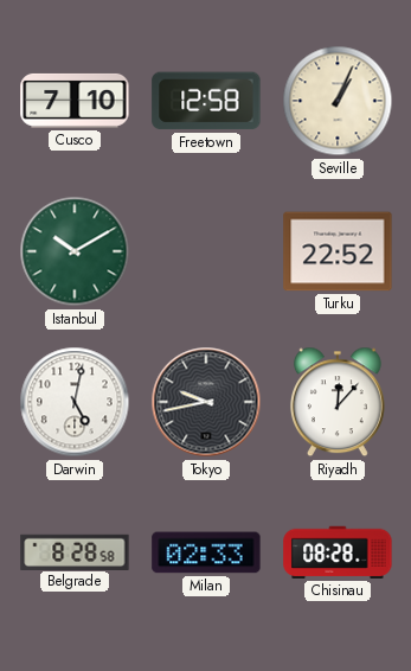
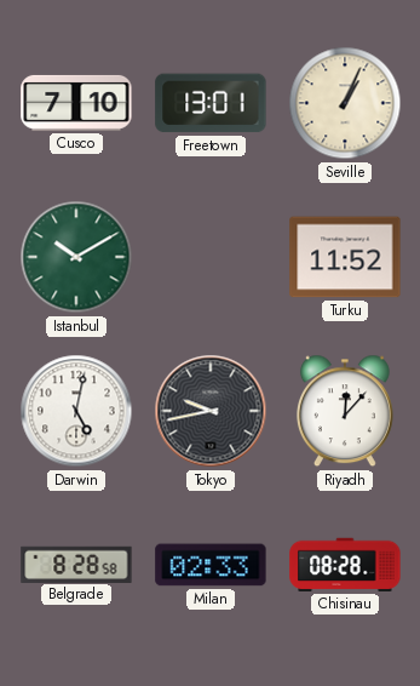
Freetown: 12:58 -> 13:01
Turku: 22:52 -> 11:52
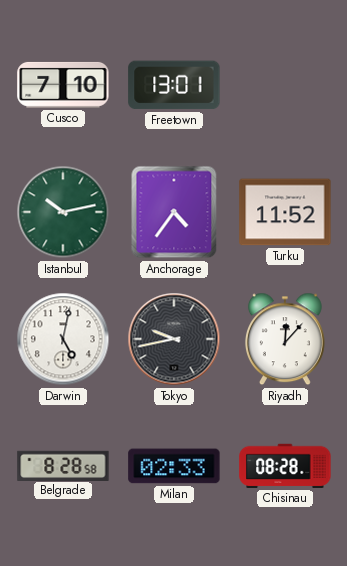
Seville: 1:04 -> none
Istanbul: 10:10 -> 10:13
Anchorage: none -> 4:36
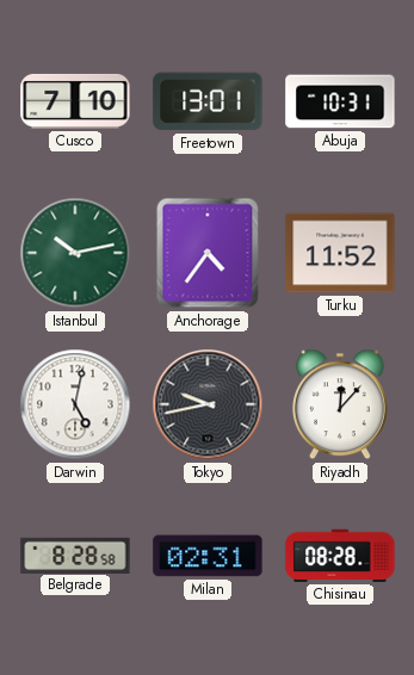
Abuja: none -> 10:31
Milan: 02:33 -> 02:31
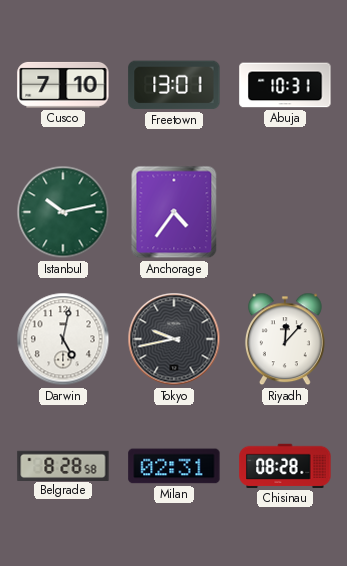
Turku: 11:52 -> none
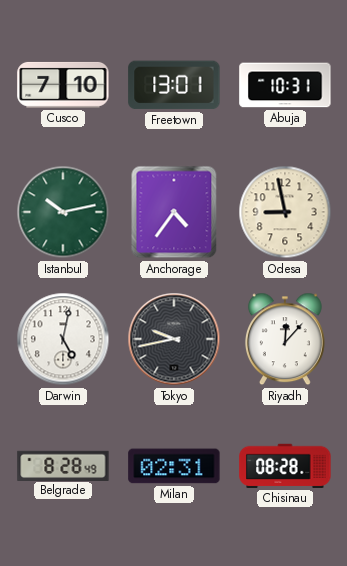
Odesa: none -> 8:58
Belgrade: 8:28:58 -> 8:28:49
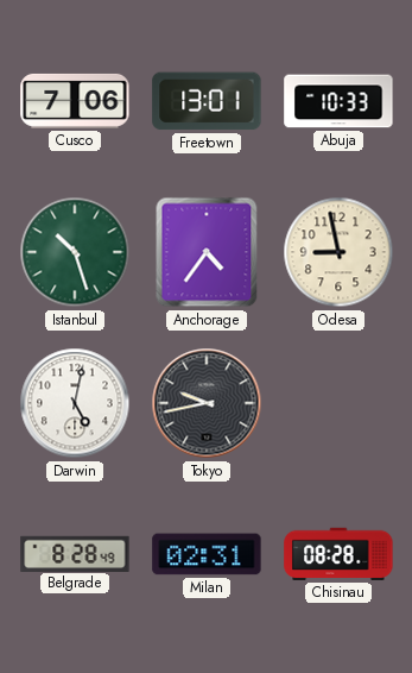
Cusco: 7:10 -> 7:06
Abuja: 10:31 -> 10:33
Istanbul: 10:13 -> 10:27
Riyadh: 12:07 -> none
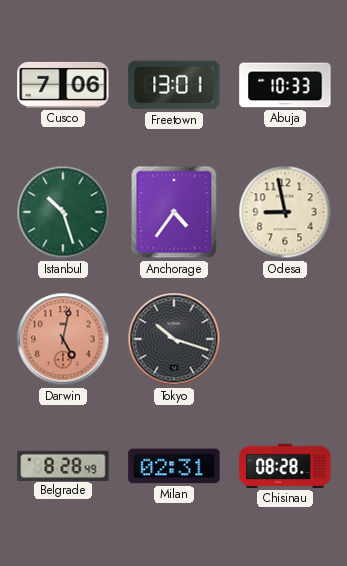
Darwin dial: white -> salmon
Tokyo: 9:43 -> 10:18
